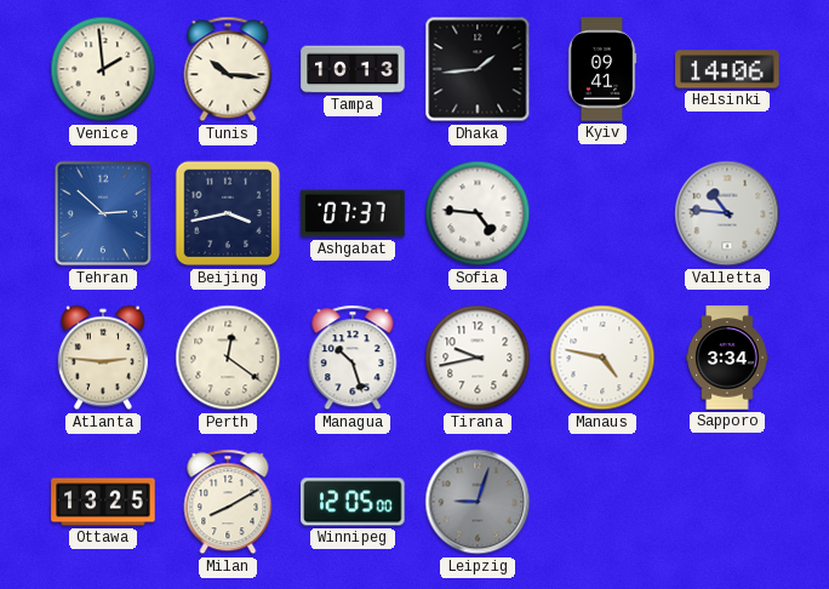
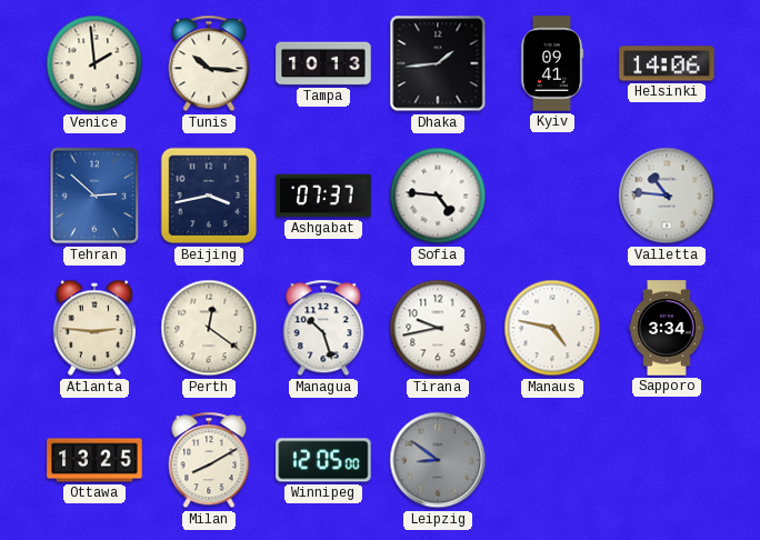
Leipzig: 9:03 -> 8:51
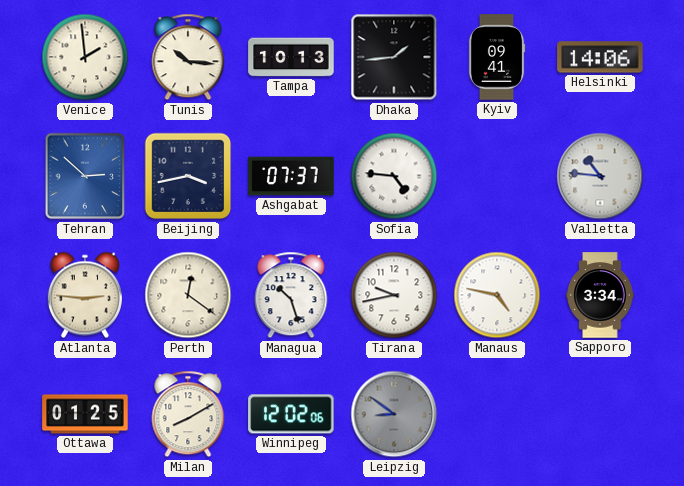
Ottawa: 13:25 -> 01:25
Winnipeg: 12:05 -> 12:02
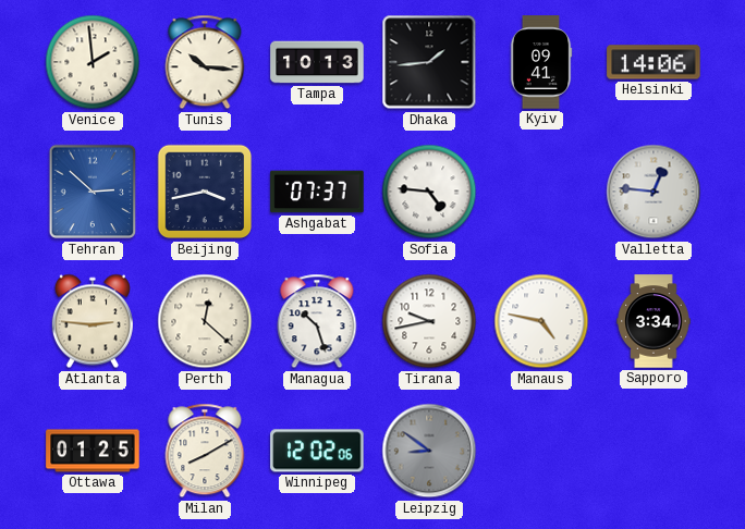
Valletta: 10:46 -> 12:46
Perth: 12:21 -> 12:22
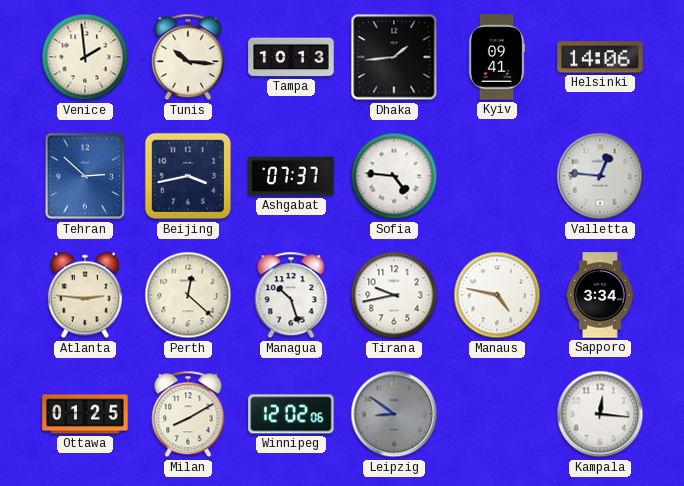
Kampala: none -> 12:16
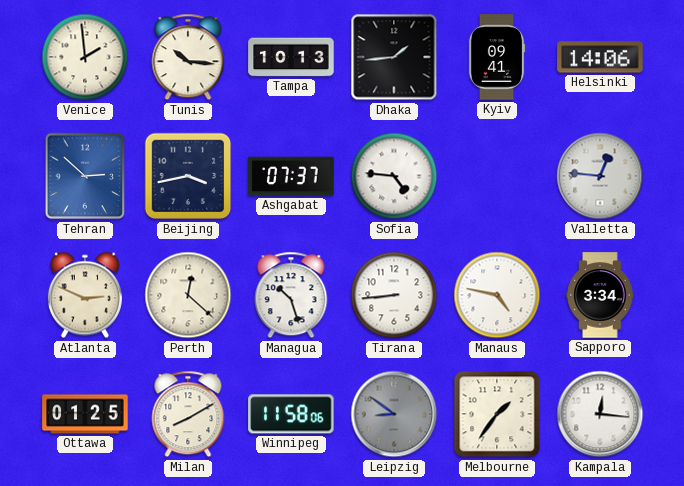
Atlanta: 2:46 -> 2:49
Tirana: 9:43 -> 8:44
Winnipeg: 12:02 -> 11:58
Melbourne: none -> 1:36
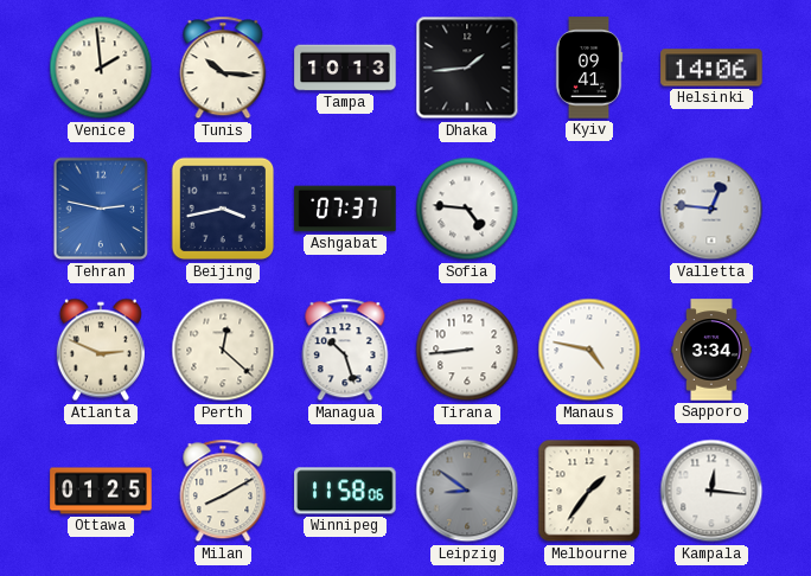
Tehran: 2:52 -> 2:47
